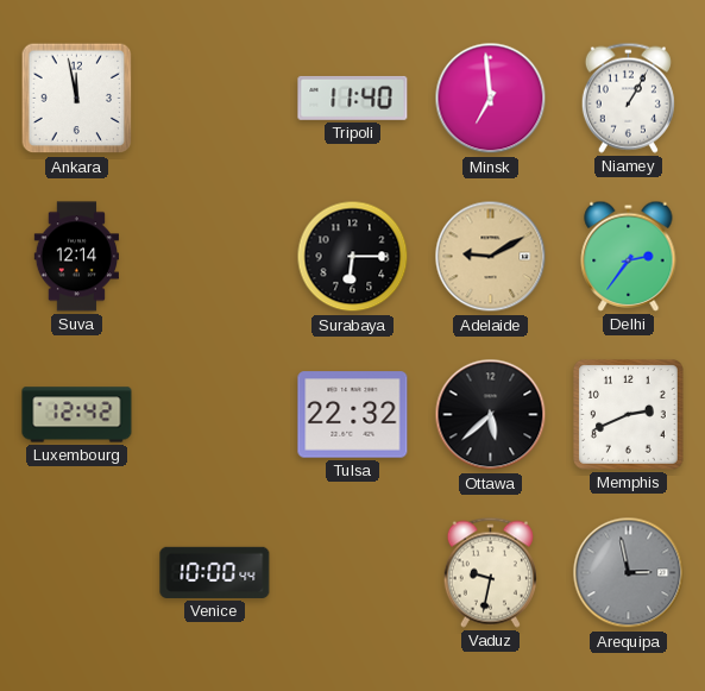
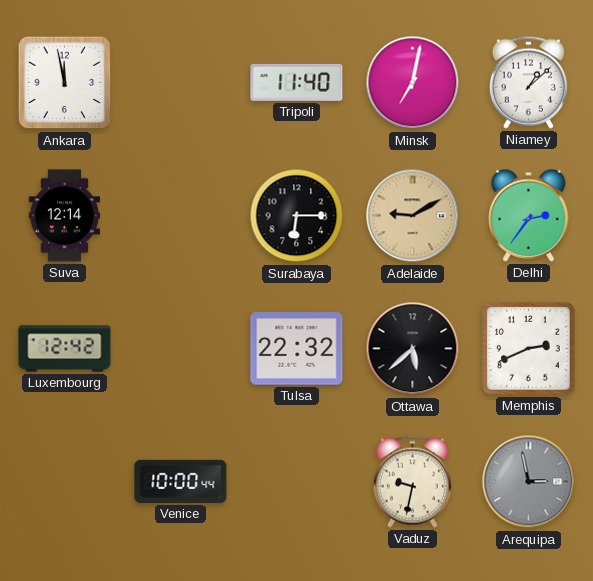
Minsk: 6:59 -> 7:02
Niamey: 1:05 -> 1:08
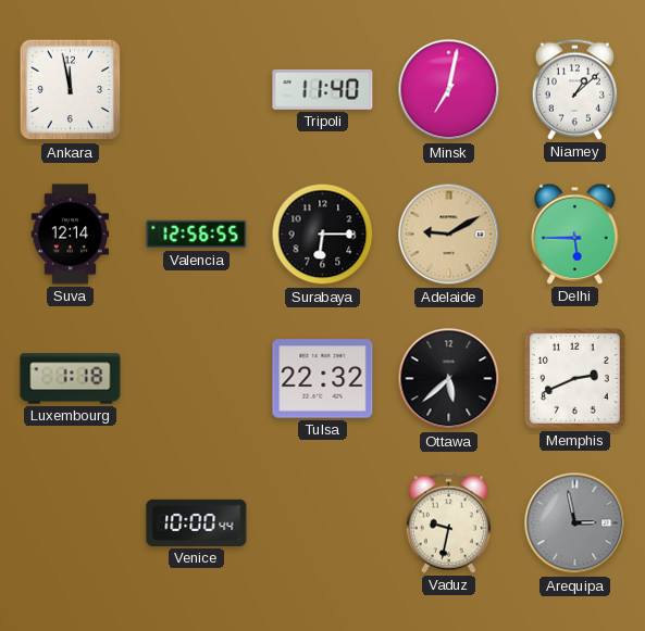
Valencia: none -> 12:56
Delhi: 2:36 -> 5:45
Luxembourg: 12:42 -> 1:18
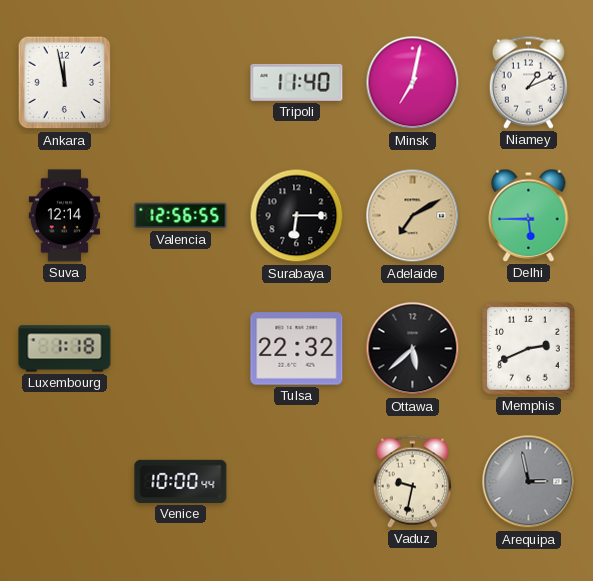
Niamey: 1:08 -> 1:11
Adelaide: 9:10 -> 7:10
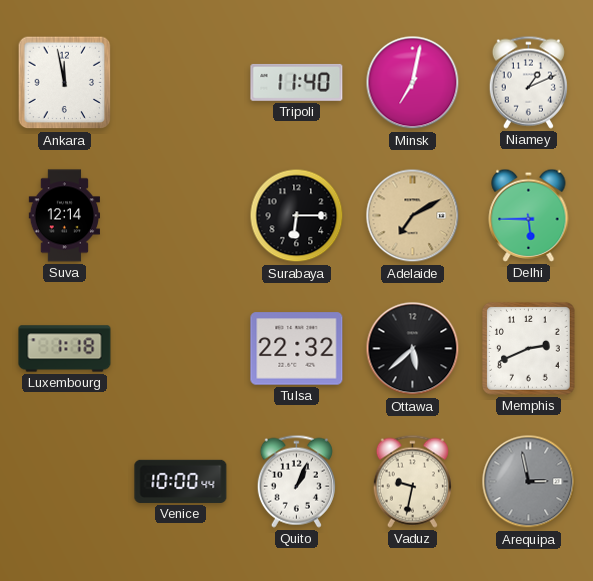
Valencia: 12:56 -> none
Quito: none -> 1:04
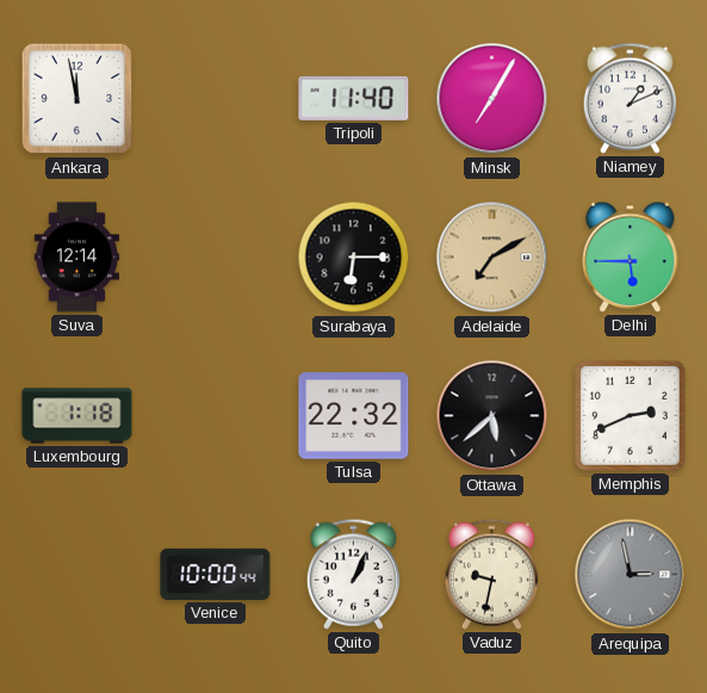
Minsk: 7:02 -> 7:05
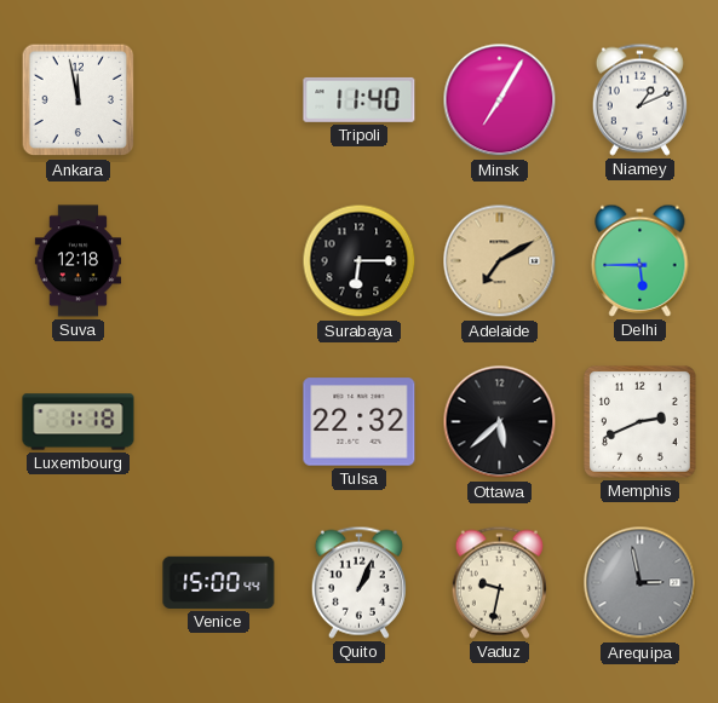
Suva: 12:14 -> 12:18
Venice: 10:00 -> 15:00
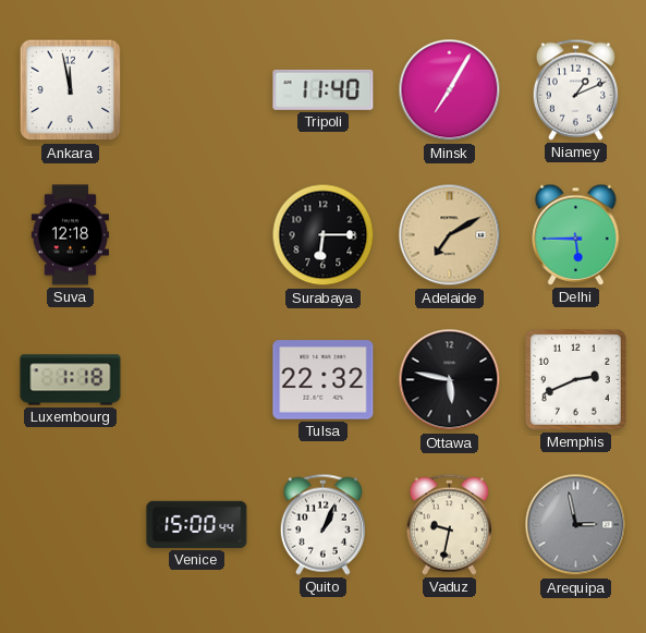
Ottawa: 5:38 -> 5:47
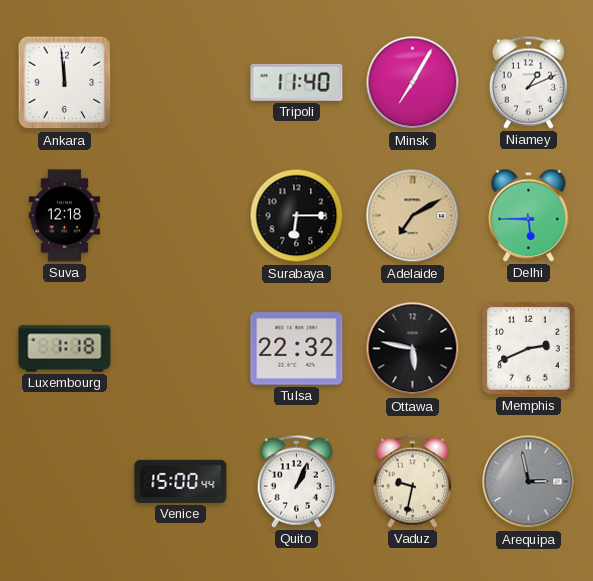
Ankara: 11:58 -> 11:59
